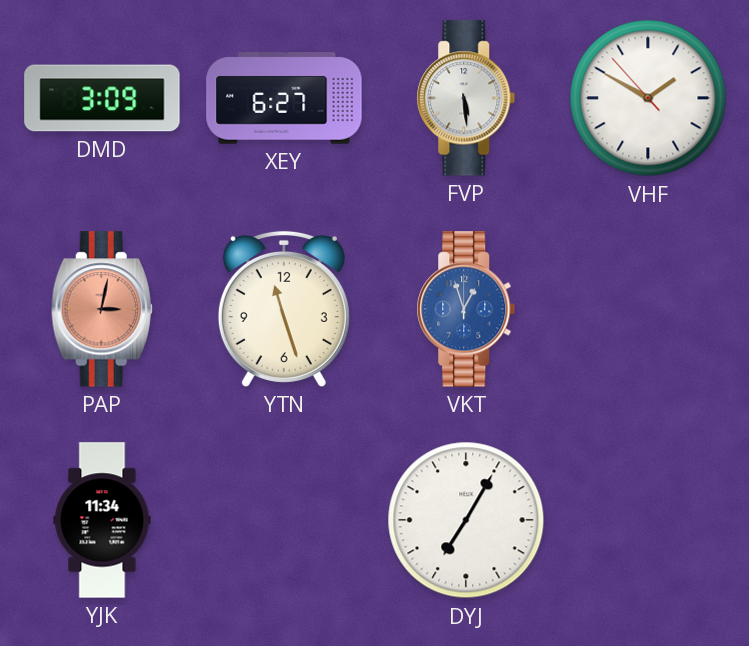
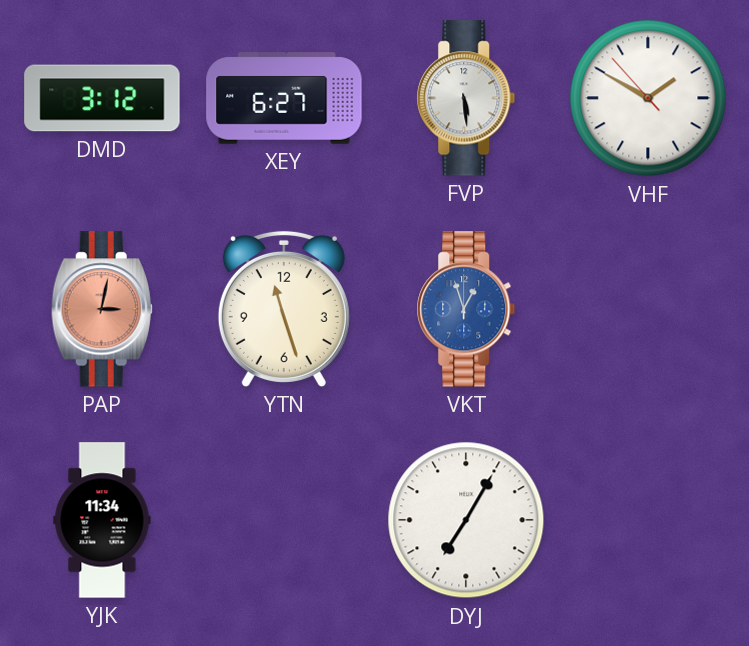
DMD: 3:09 -> 3:12
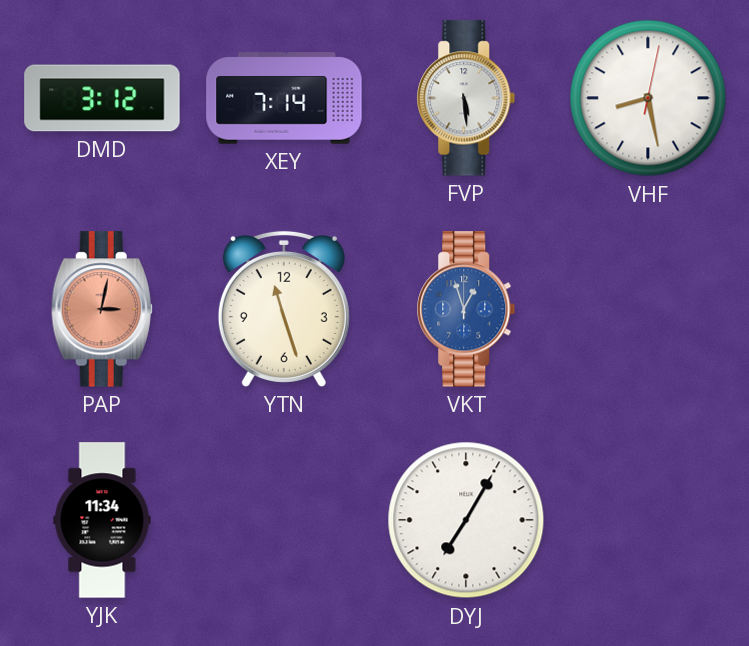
XEY: 6:27 -> 7:14
VHF: 1:49 -> 8:28
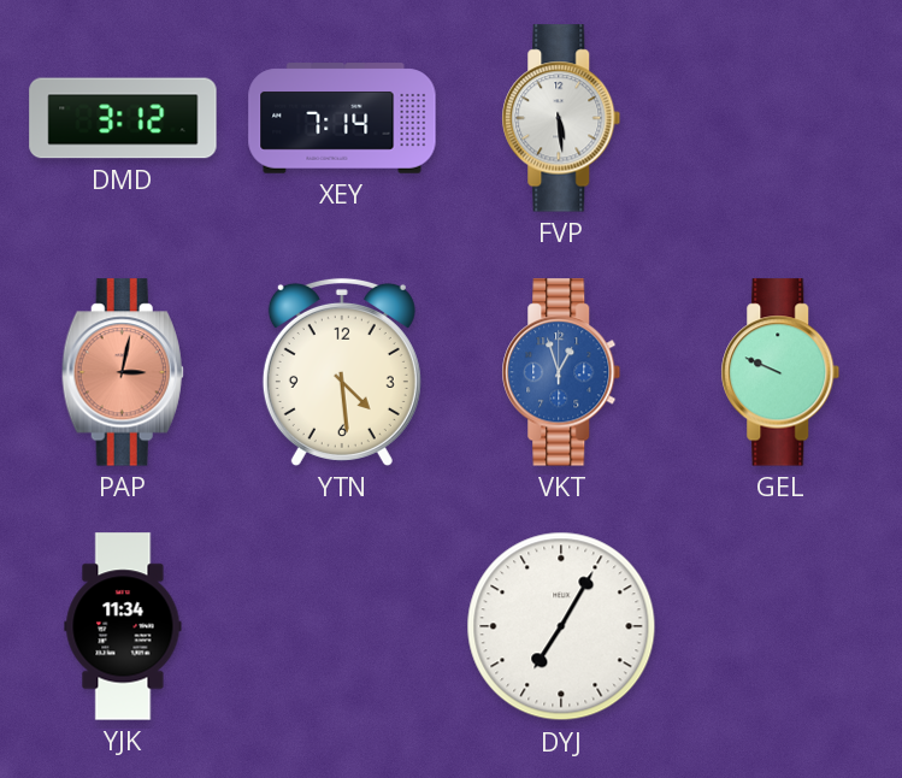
VHF: 8:28 -> none
YTN: 11:27 -> 4:29
GEL: none -> 9:49
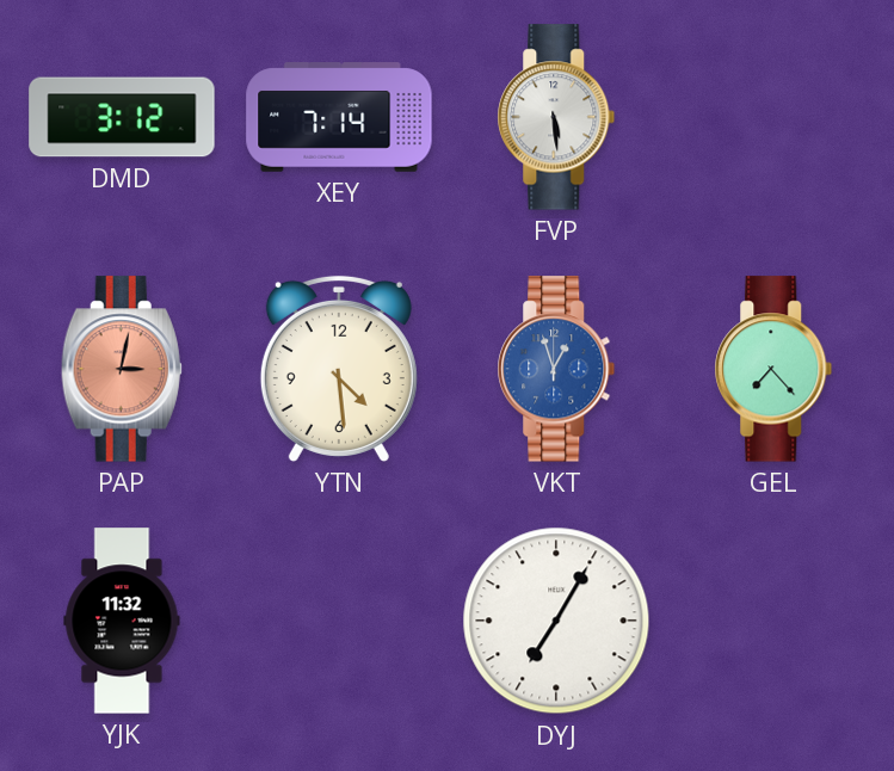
GEL: 9:49 -> 7:23
YJK: 11:34 -> 11:32
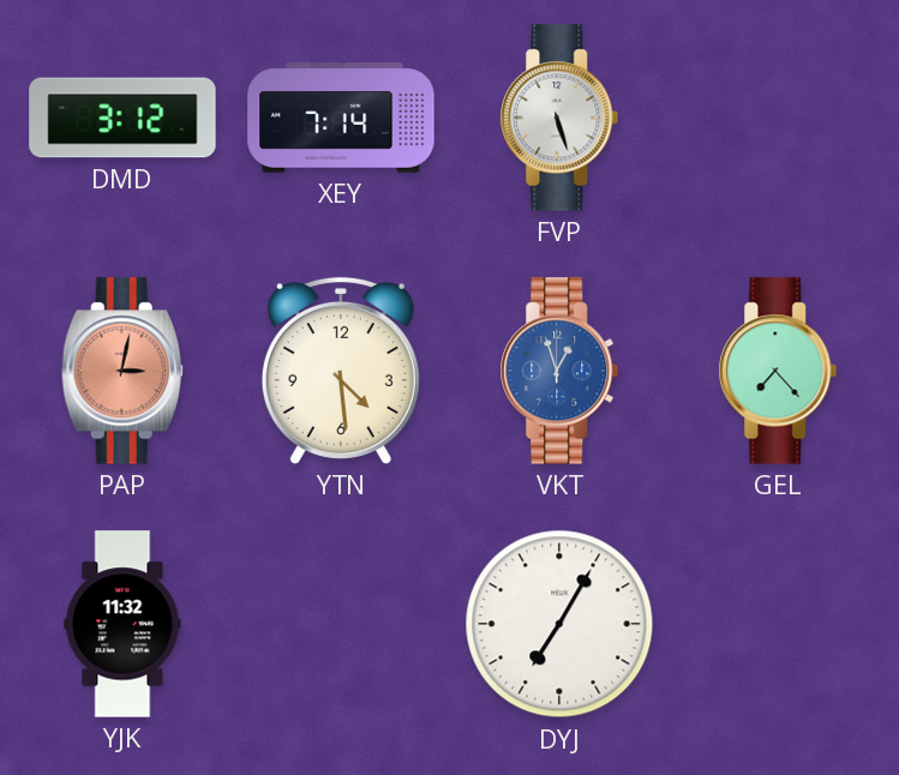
FVP: 5:29 -> 5:27
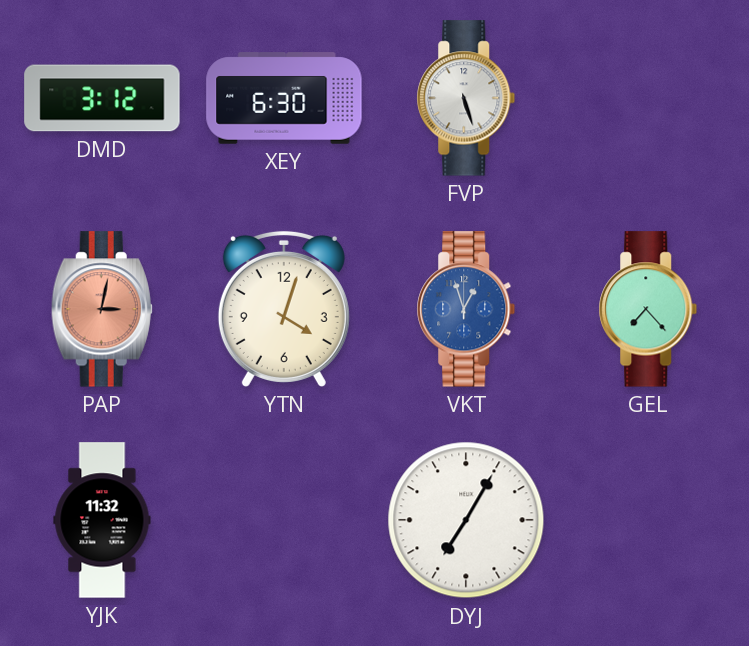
XEY: 7:14 -> 6:30
YTN: 4:29 -> 4:03
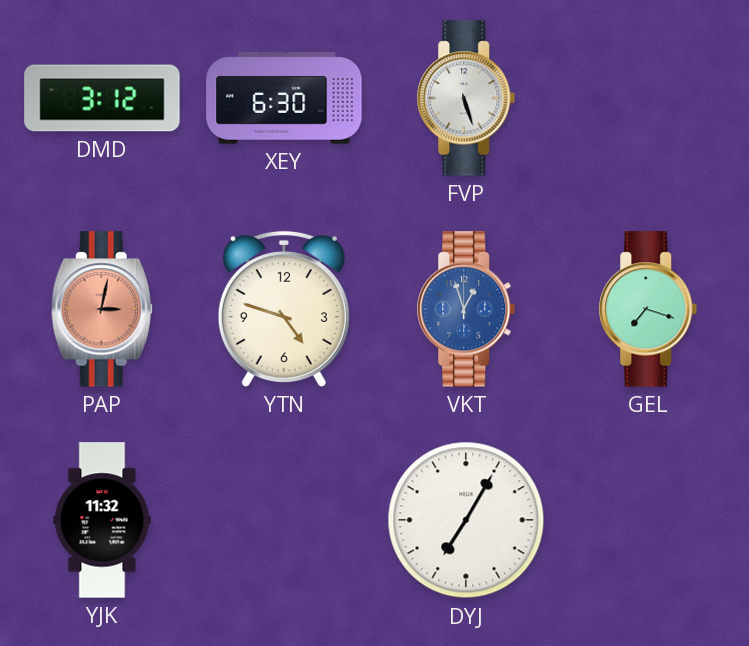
YTN: 4:03 -> 4:48
GEL: 7:23 -> 7:18
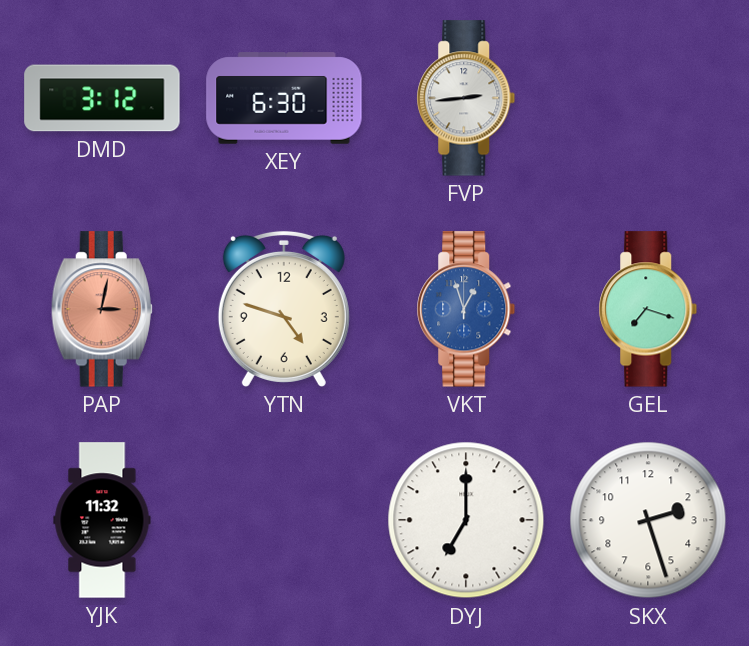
FVP: 5:27 -> 2:44
DYJ: 7:05 -> 7:00
SKX: none -> 2:27
